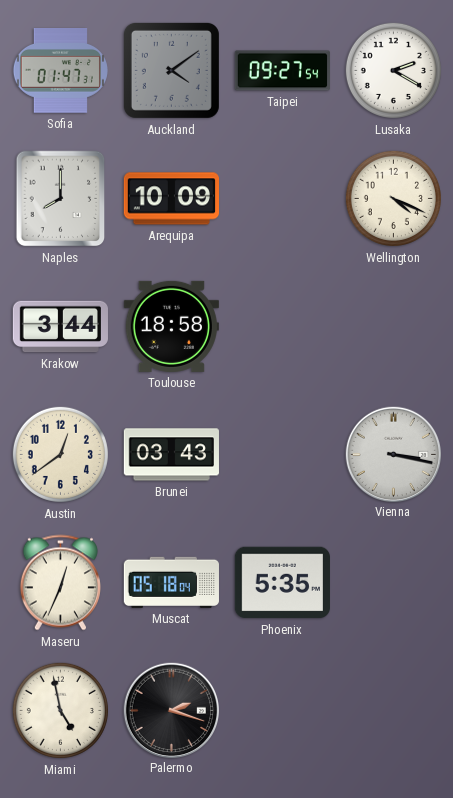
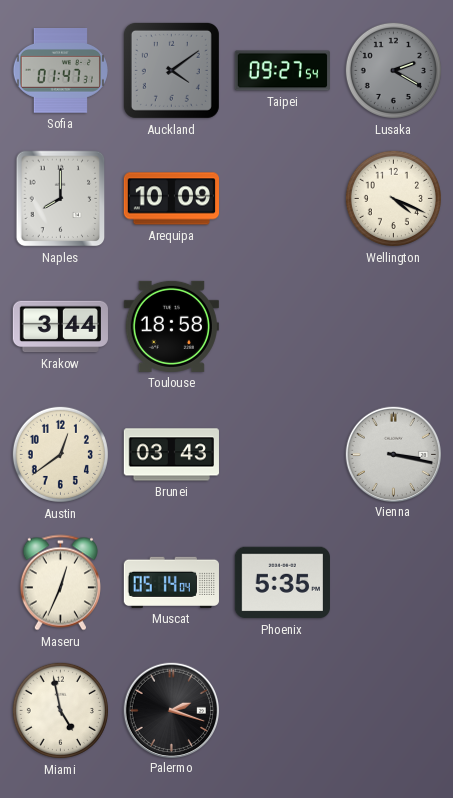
Lusaka dial: white -> grey
Muscat: 05:18 -> 05:14
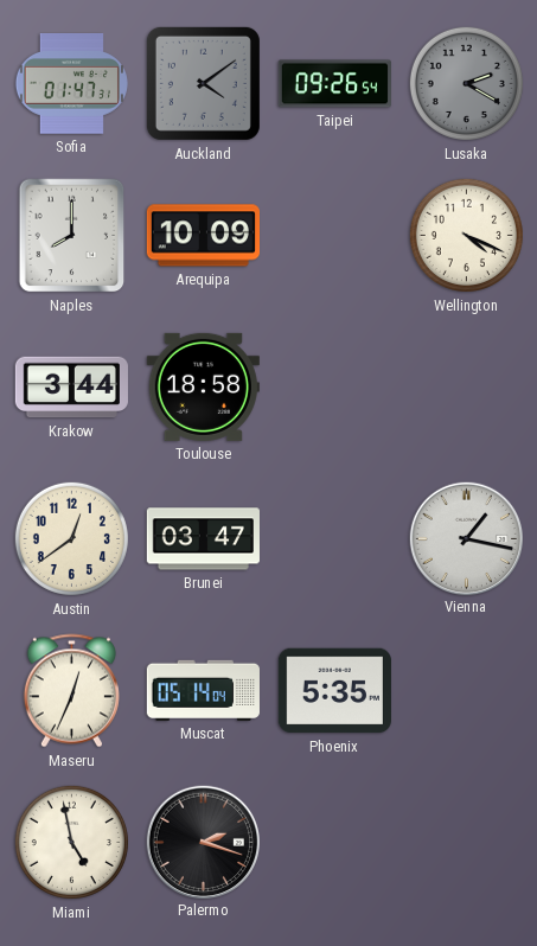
Taipei: 09:27 -> 09:26
Brunei: 03:43 -> 03:47
Vienna: 3:17 -> 1:17
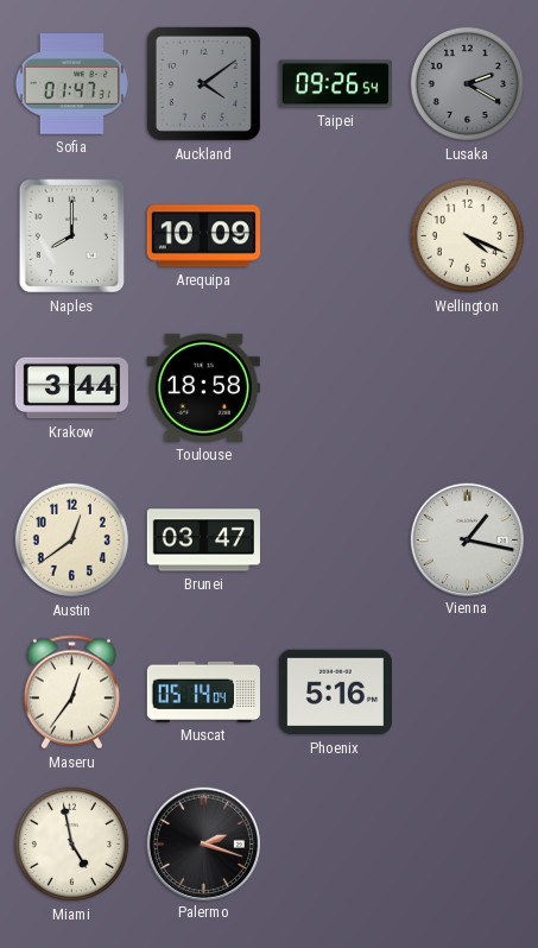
Maseru: 12:34 -> 12:36
Phoenix: 5:35 -> 5:16
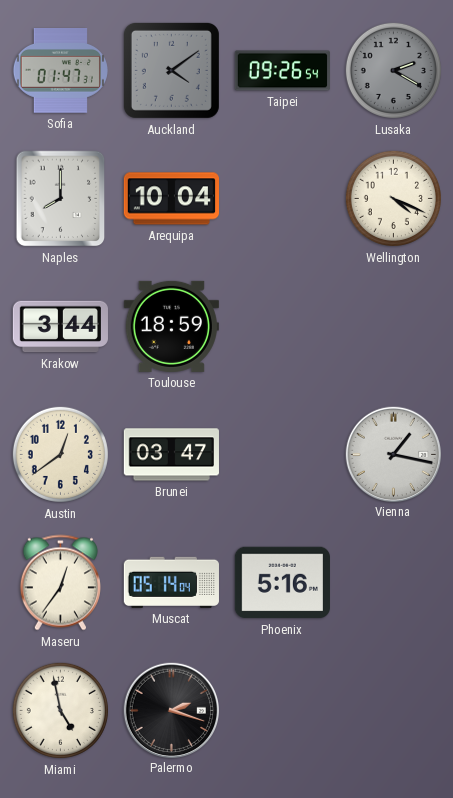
Arequipa: 10:09 -> 10:04
Toulouse: 18:58 -> 18:59
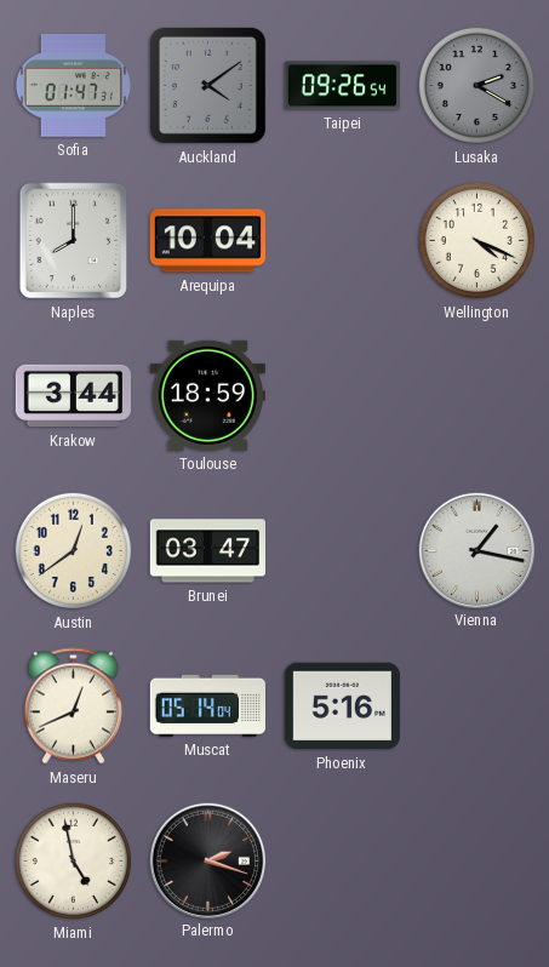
Maseru: 12:36 -> 12:41
